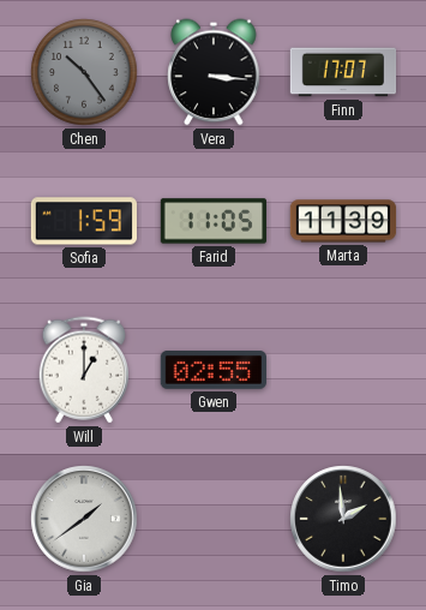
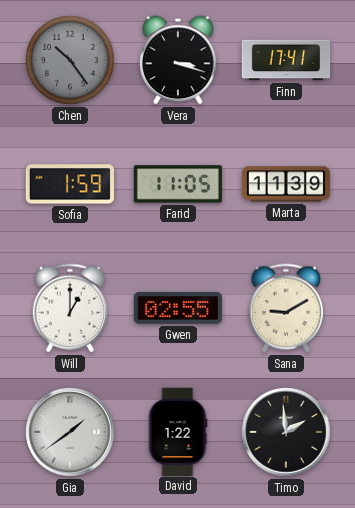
Vera: 3:16 -> 3:18
Finn: 17:07 -> 17:41
Sana: none -> 9:10
David: none -> 1:22
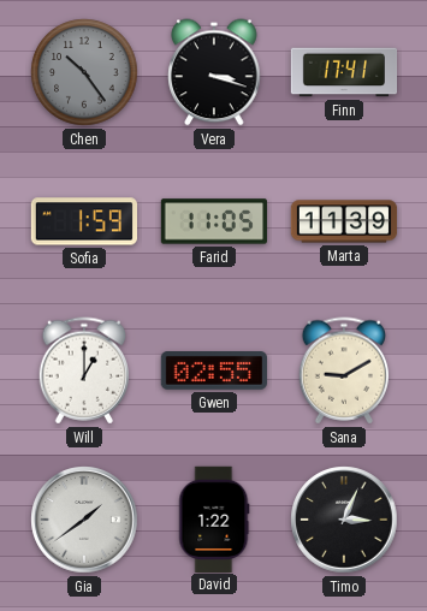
Timo: 1:59 -> 3:04
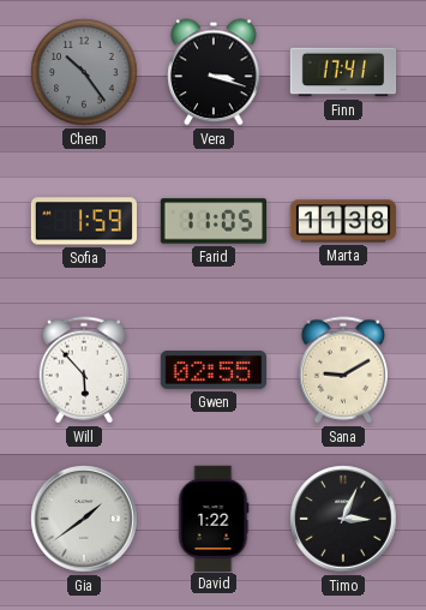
Marta: 11:39 -> 11:38
Will: 1:00 -> 5:53
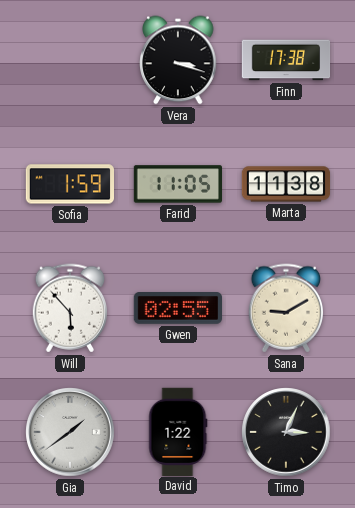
Chen: 10:24 -> none
Finn: 17:41 -> 17:38
